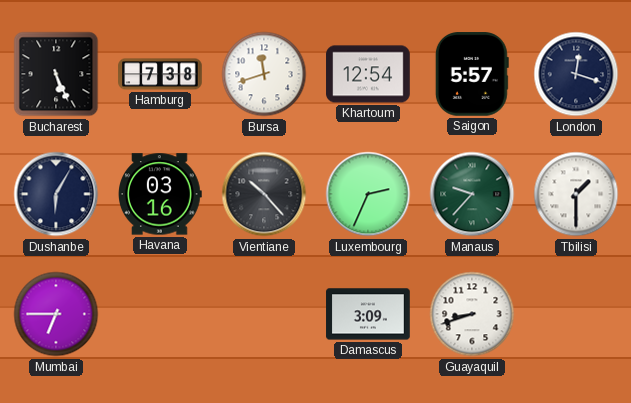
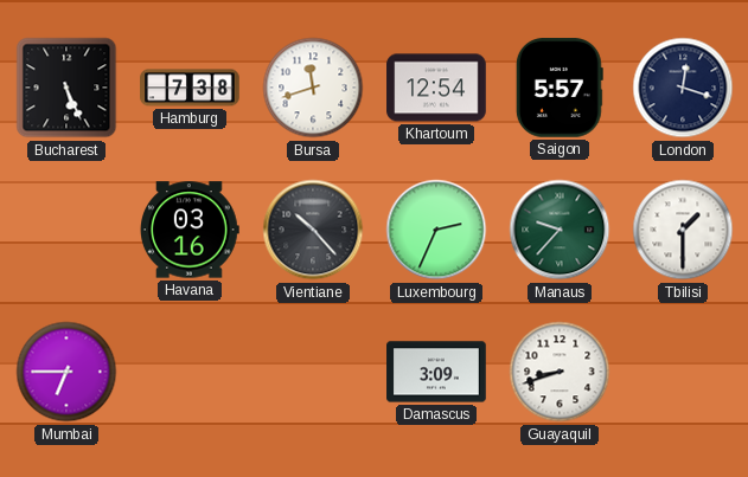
Dushanbe: 6:05 -> none
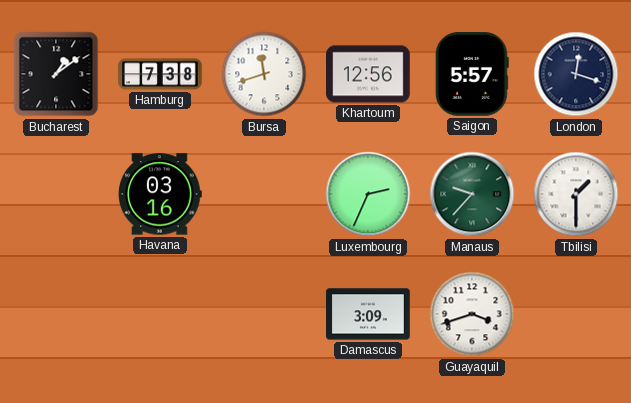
Bucharest: 5:26 -> 1:09
Khartoum: 12:54 -> 12:56
Vientiane: 10:23 -> none
Mumbai: 6:45 -> none
Guayaquil: 8:42 -> 3:42
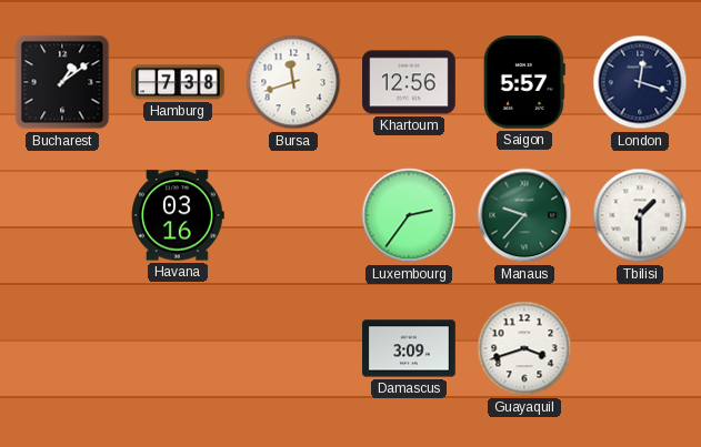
Luxembourg: 2:34 -> 2:36
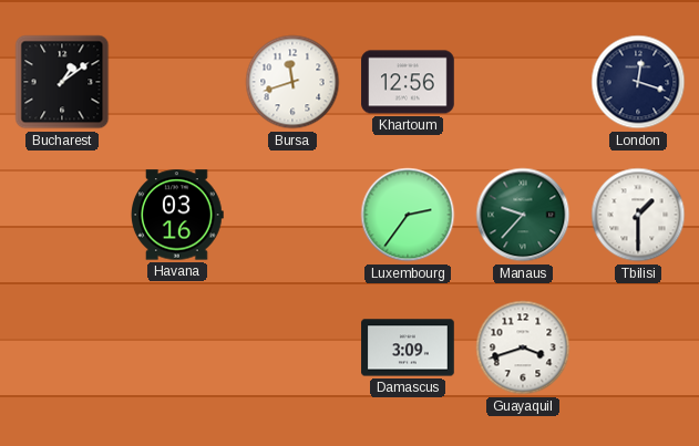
Hamburg: 7:38 -> none
Saigon: 5:57 -> none
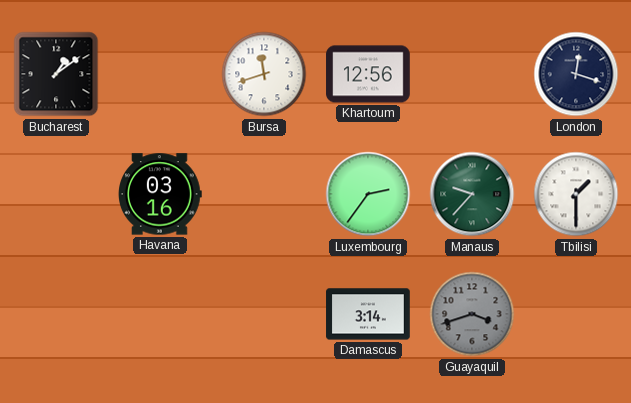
Damascus: 3:09 -> 3:14
Guayaquil dial: white -> grey
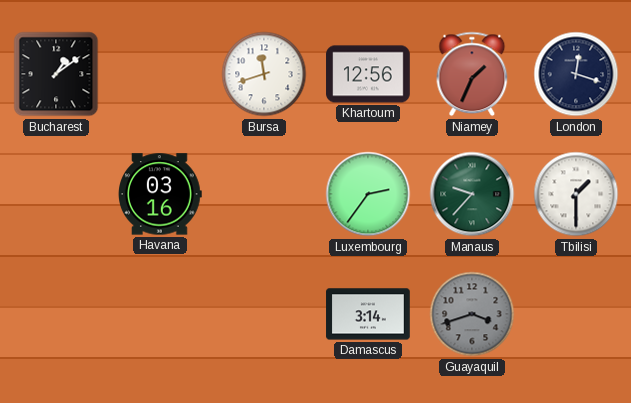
Niamey: none -> 1:34
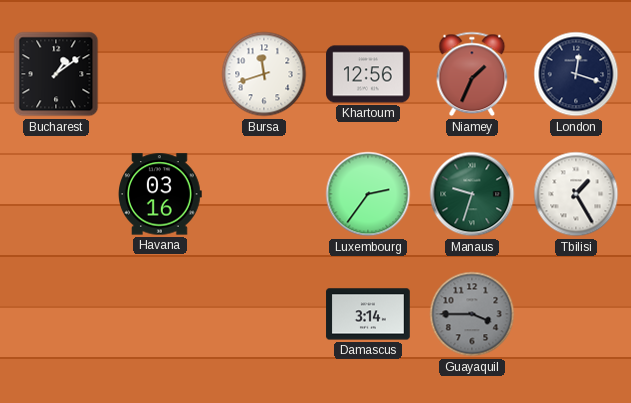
Manaus: 9:37 -> 9:33
Tbilisi: 1:30 -> 1:25
Guayaquil: 3:42 -> 3:45
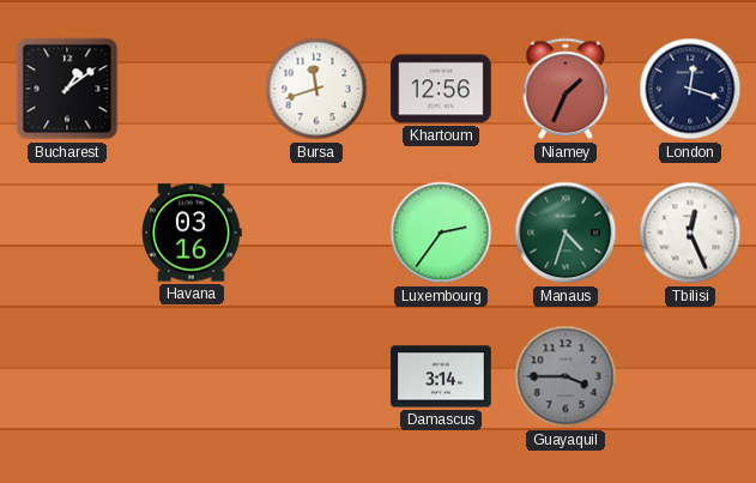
Manaus: 9:33 -> 4:33
Tbilisi: 1:25 -> 12:26
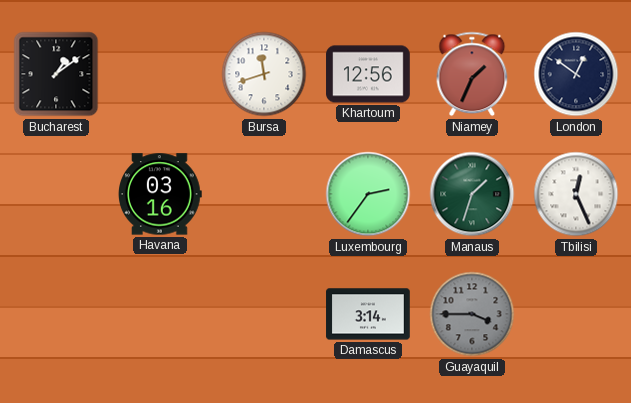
London: 12:18 -> 12:51
Manaus: 4:33 -> 1:33
